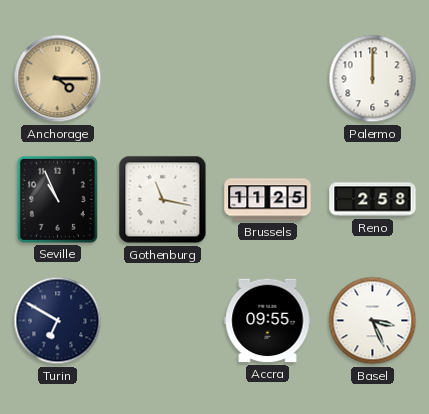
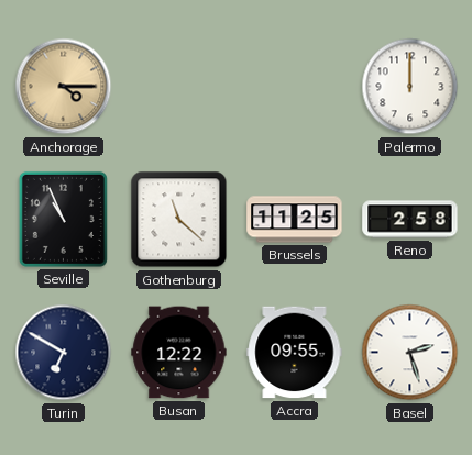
Gothenburg: 11:17 -> 11:22
Busan: none -> 12:22
Basel: 3:26 -> 2:27
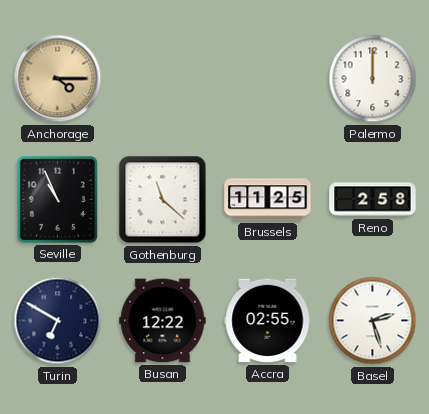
Accra: 09:55 -> 02:55
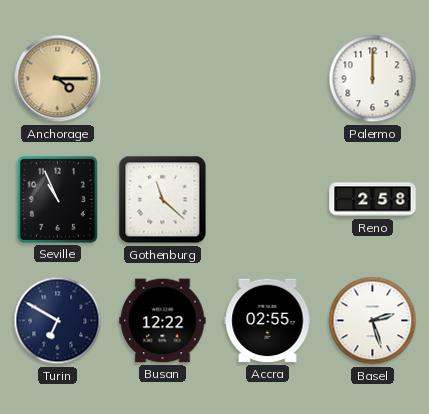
Brussels: 11:25 -> none
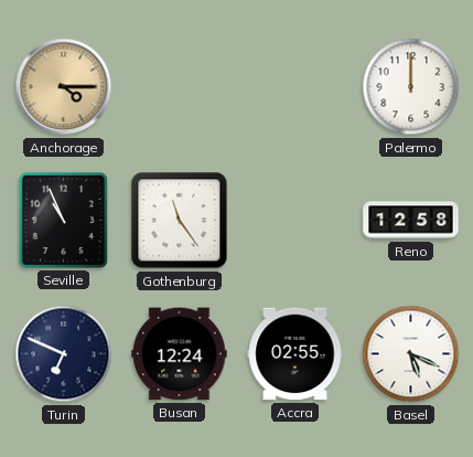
Gothenburg: 11:22 -> 11:24
Reno: 2:58 -> 12:58
Turin: 6:50 -> 6:49
Busan: 12:22 -> 12:24
Basel: 2:27 -> 5:19
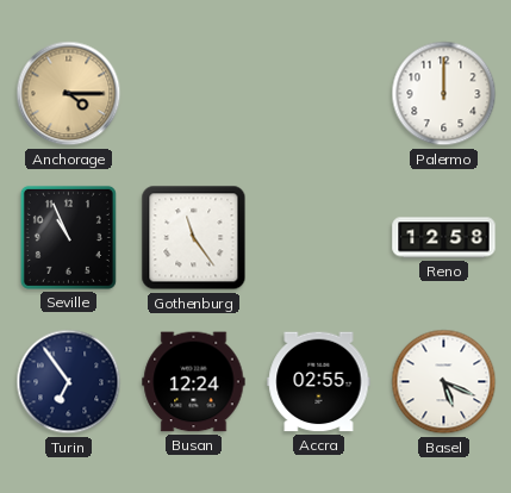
Turin: 6:49 -> 6:54
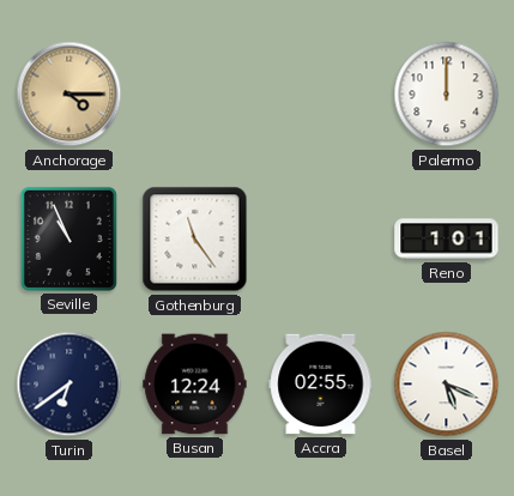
Reno: 12:58 -> 1:01
Turin: 6:54 -> 6:39
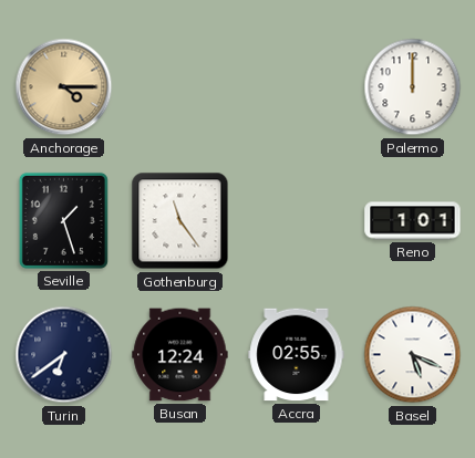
Seville: 10:56 -> 1:27
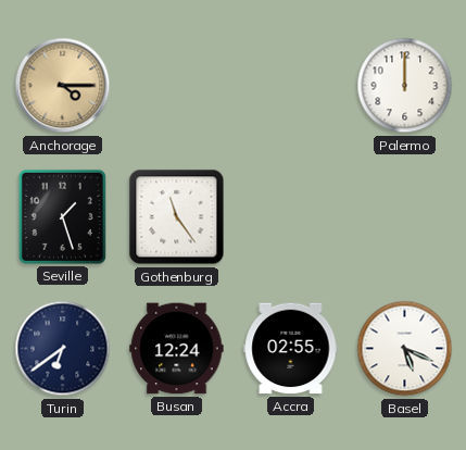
Reno: 1:01 -> none
